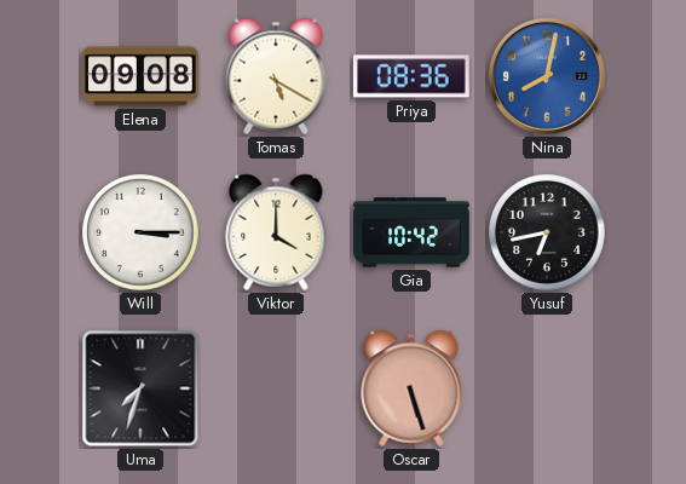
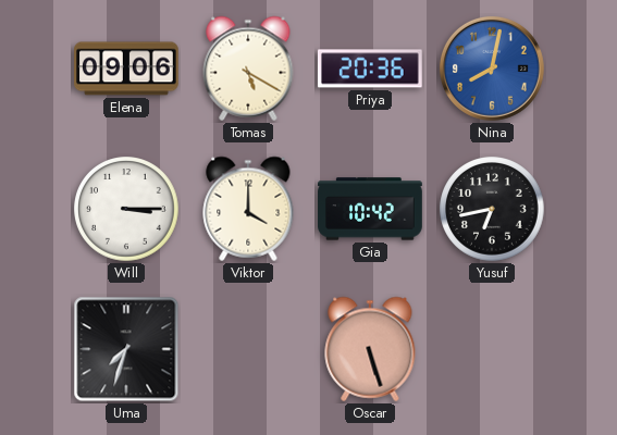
Elena: 09:08 -> 09:06
Priya: 08:36 -> 20:36
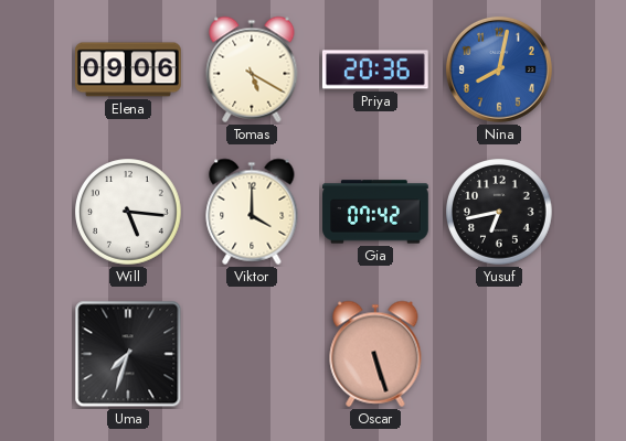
Will: 3:15 -> 5:16
Gia: 10:42 -> 07:42
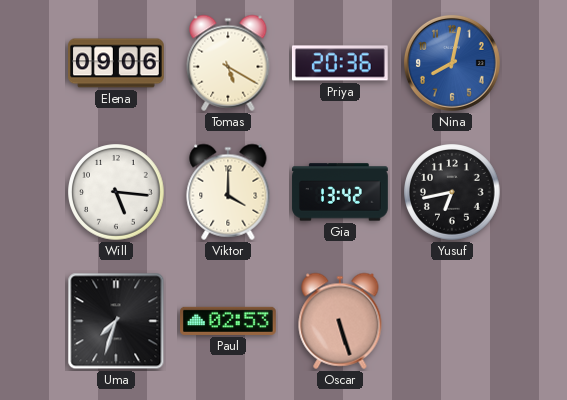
Gia: 07:42 -> 13:42
Paul: none -> 02:53
